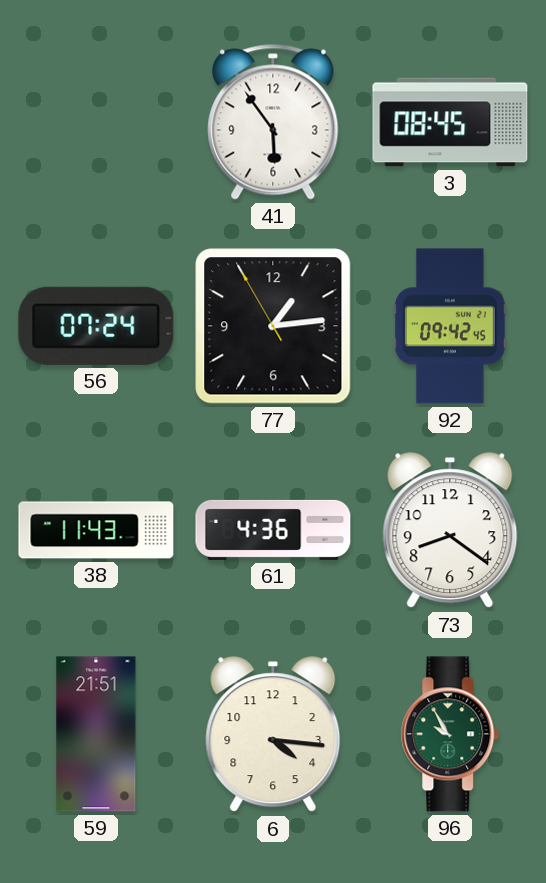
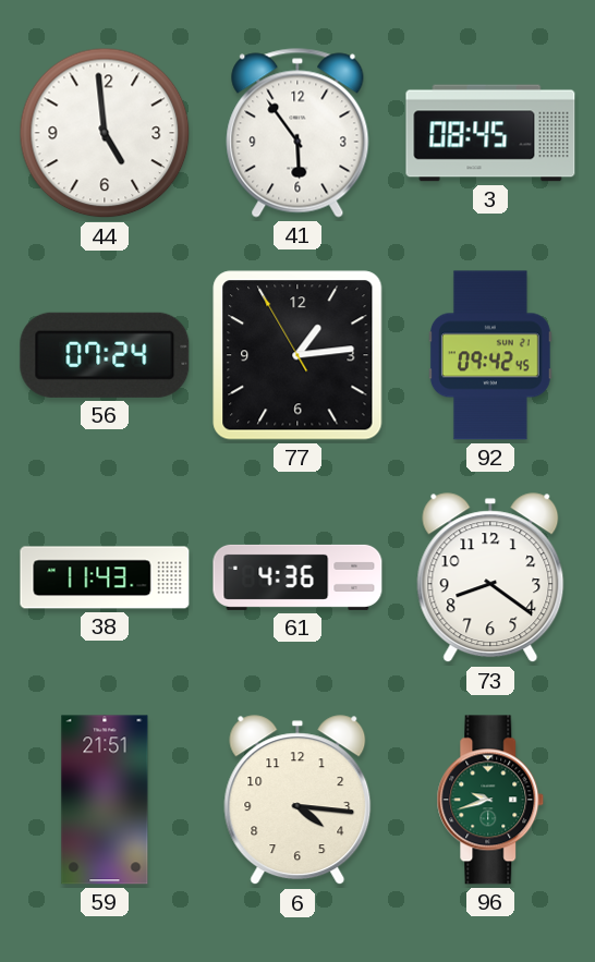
44: none -> 4:59
96: 9:55 -> 9:42
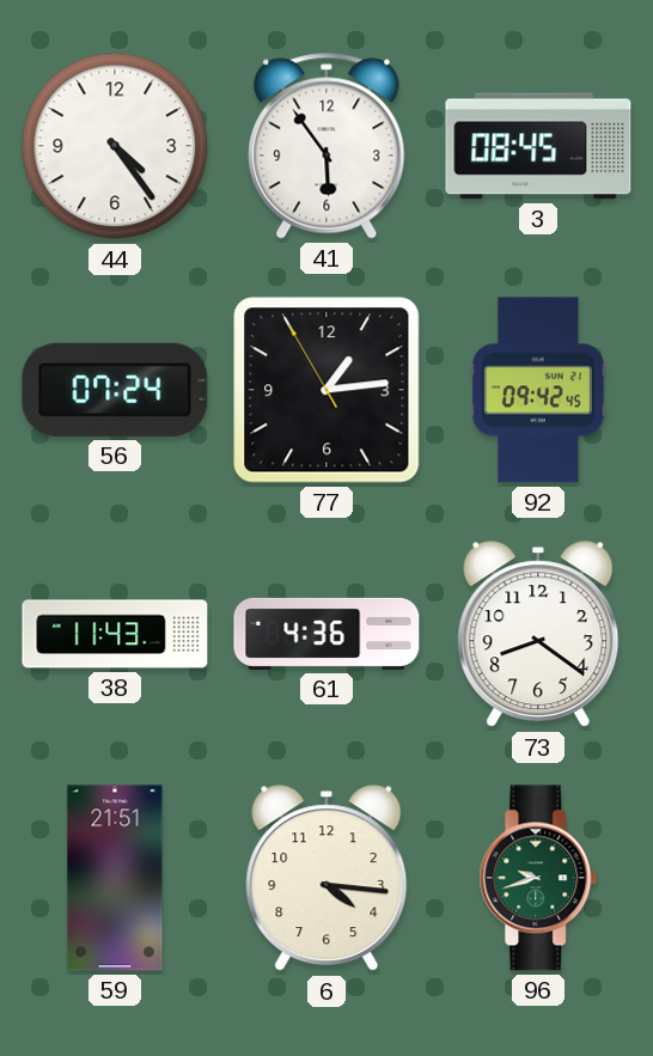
44: 4:59 -> 4:24
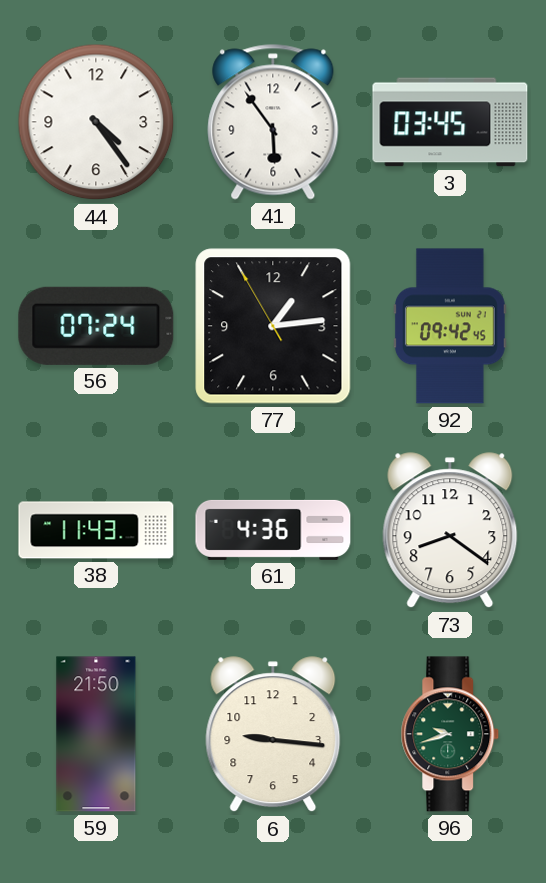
3: 08:45 -> 03:45
59: 21:51 -> 21:50
6: 4:16 -> 9:16
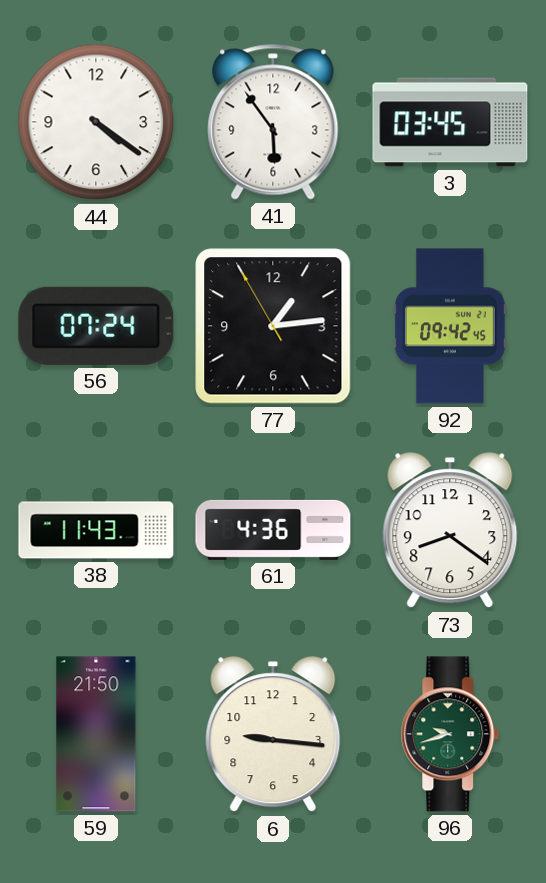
44: 4:24 -> 4:21
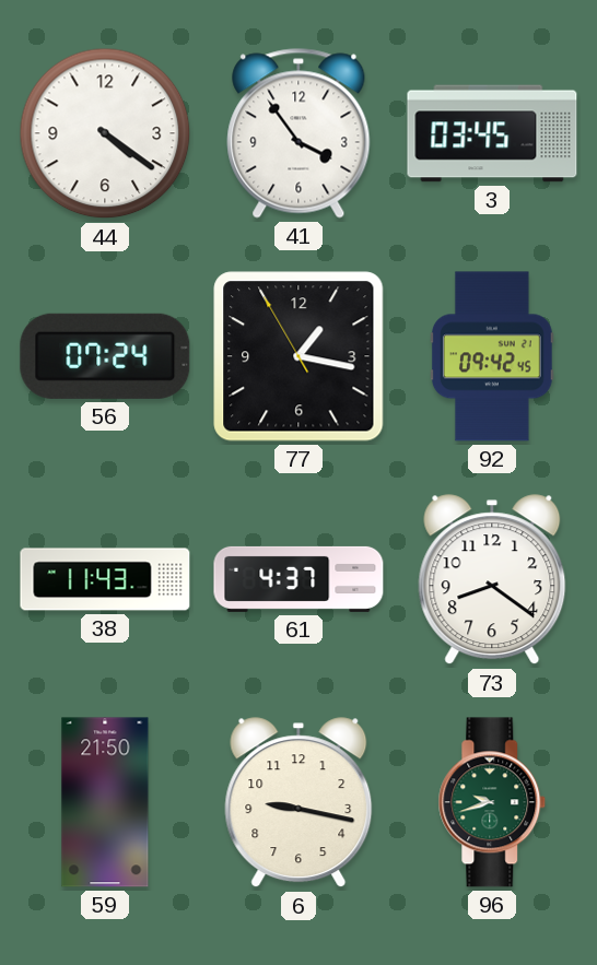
41: 5:54 -> 3:54
77: 1:13 -> 1:16
61: 4:36 -> 4:37
6: 9:16 -> 9:17
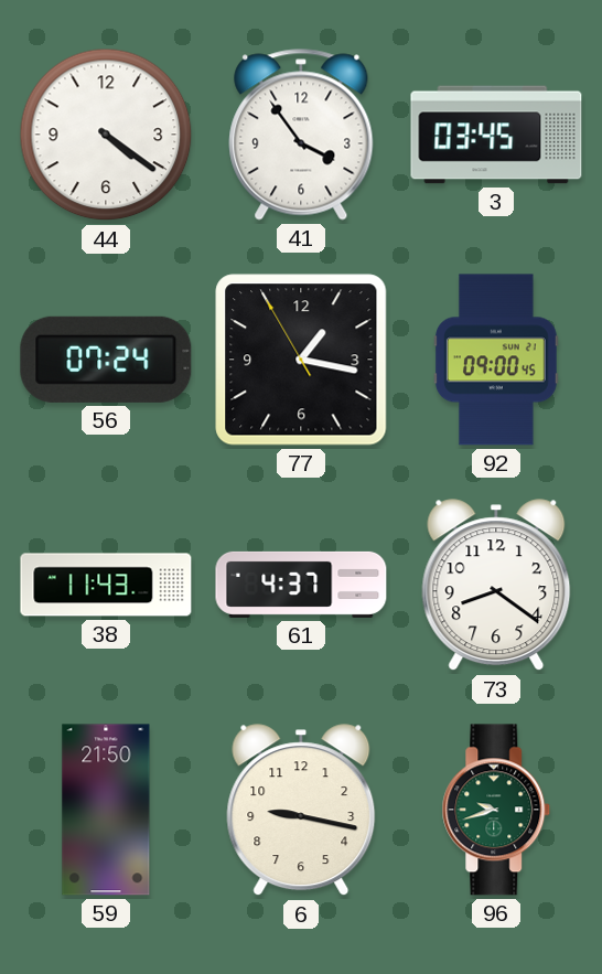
92: 09:42 -> 09:00
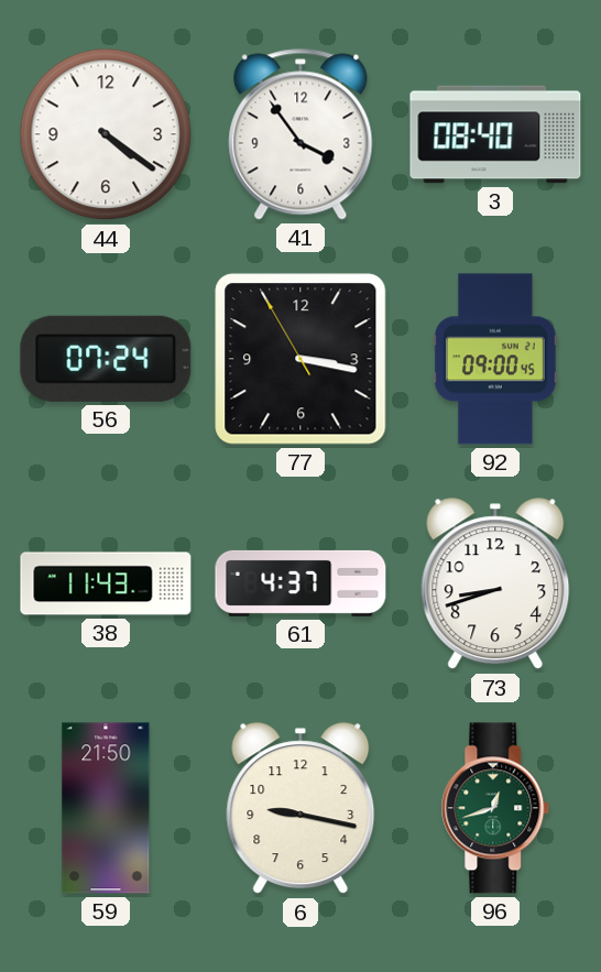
3: 03:45 -> 08:40
77: 1:16 -> 3:16
73: 8:21 -> 8:42
96: 9:42 -> 12:42
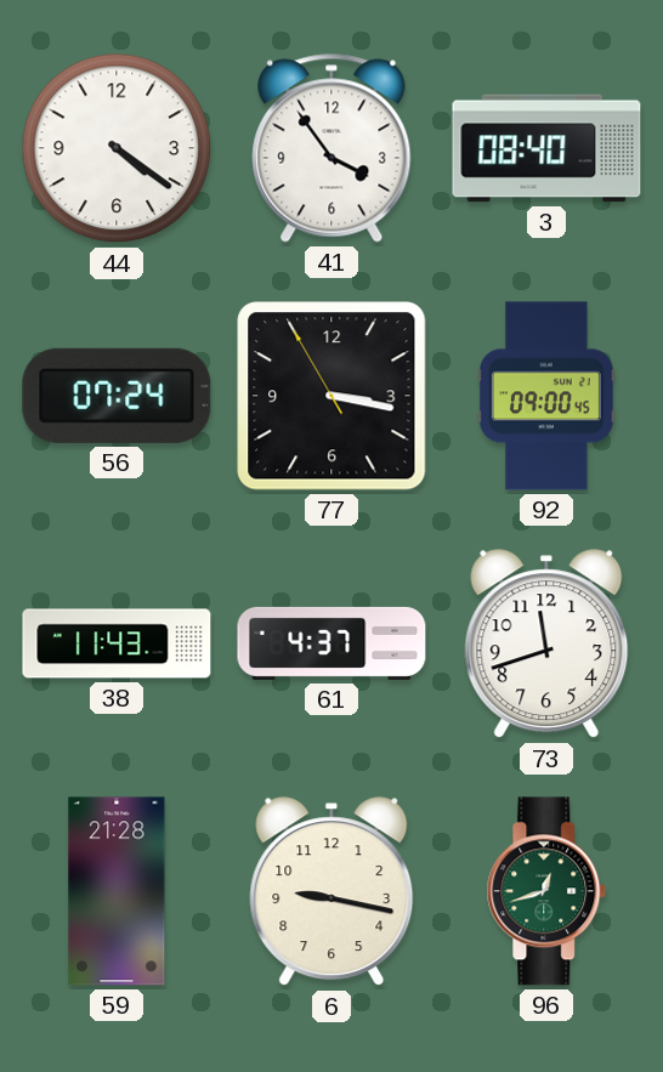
73: 8:42 -> 11:42
59: 21:50 -> 21:28
